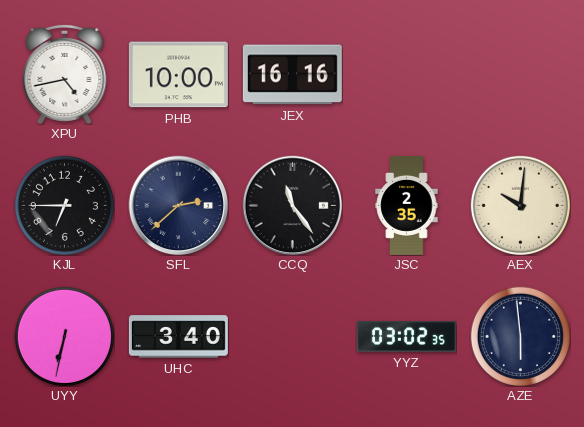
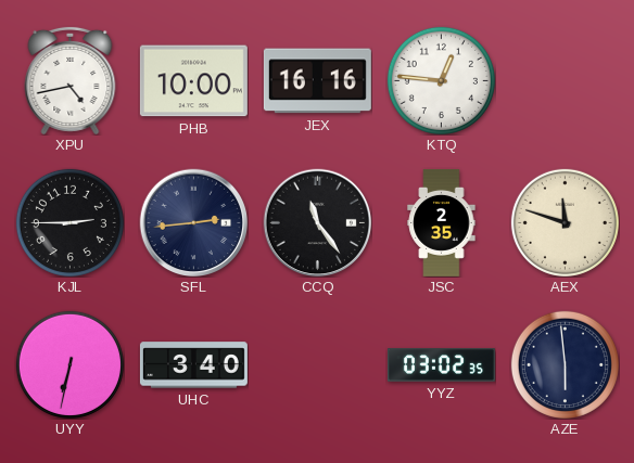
KTQ: none -> 12:46
KJL: 6:45 -> 2:45
SFL: 2:38 -> 2:44
AEX: 10:01 -> 11:48
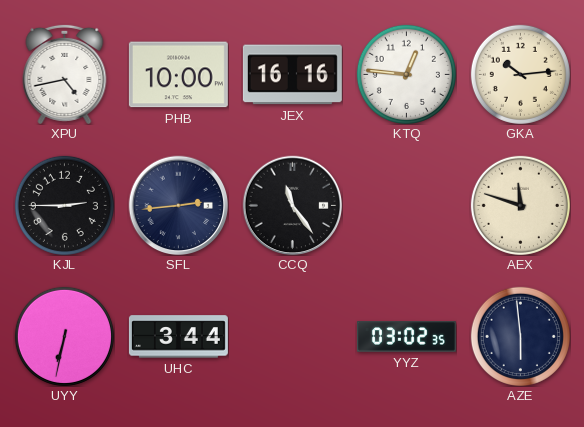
GKA: none -> 10:14
JSC: 2:35 -> none
UHC: 3:40 -> 3:44
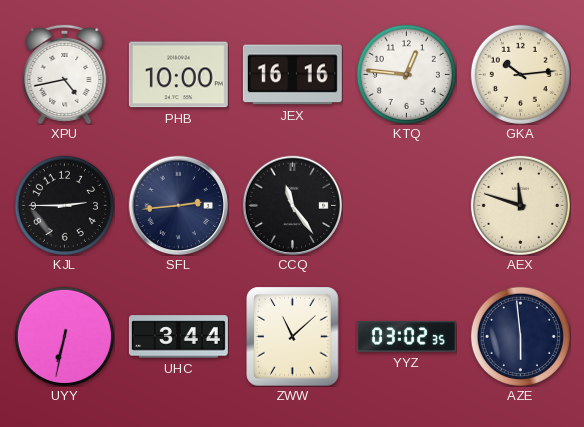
ZWW: none -> 11:08
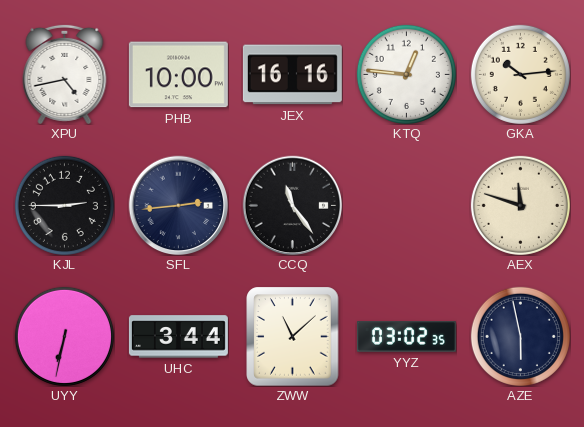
AZE: 5:59 -> 5:58
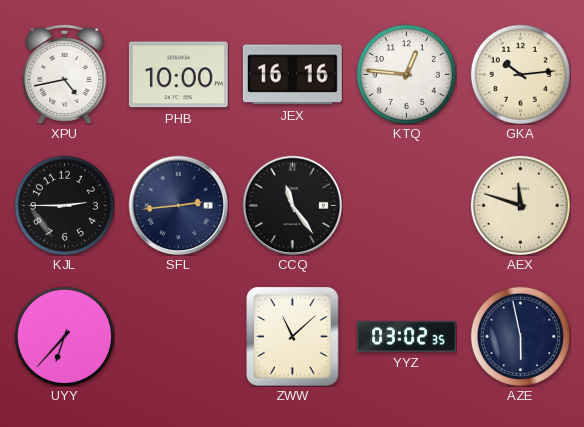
UYY: 6:32 -> 6:37
UHC: 3:44 -> none
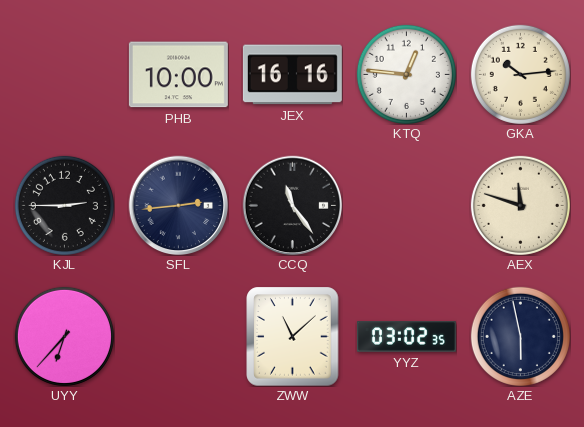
XPU: 4:43 -> none
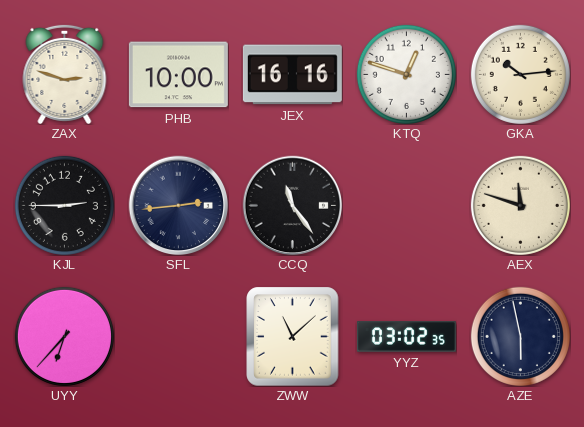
ZAX: none -> 2:48
KTQ: 12:46 -> 12:48
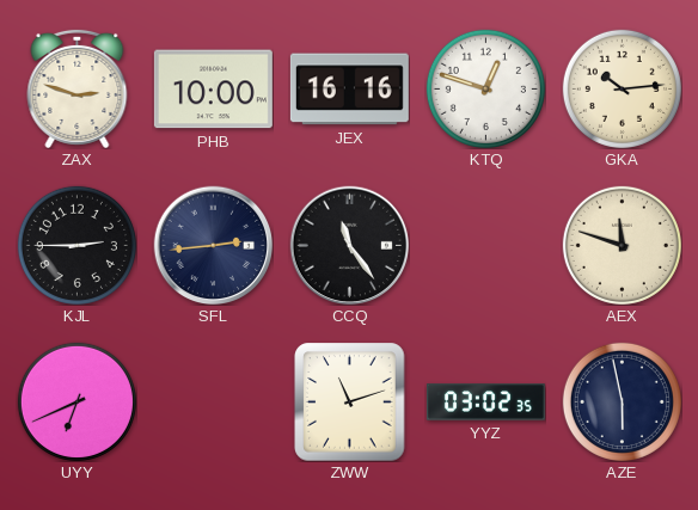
UYY: 6:37 -> 6:41
ZWW: 11:08 -> 11:12
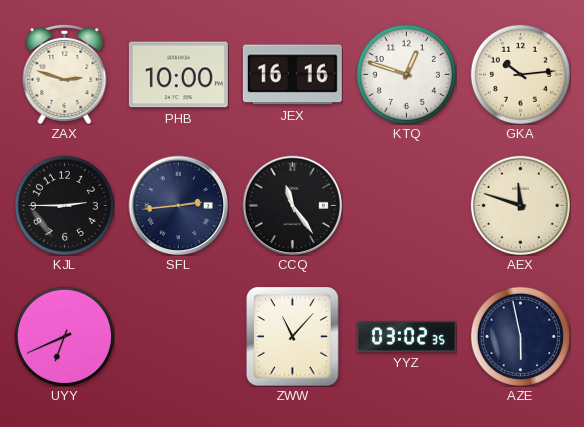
ZWW: 11:12 -> 11:07
